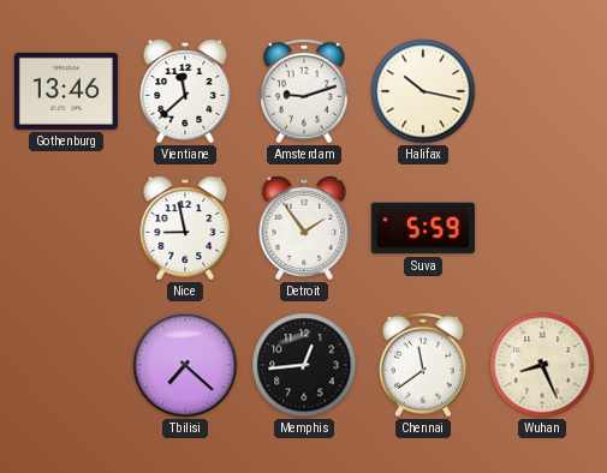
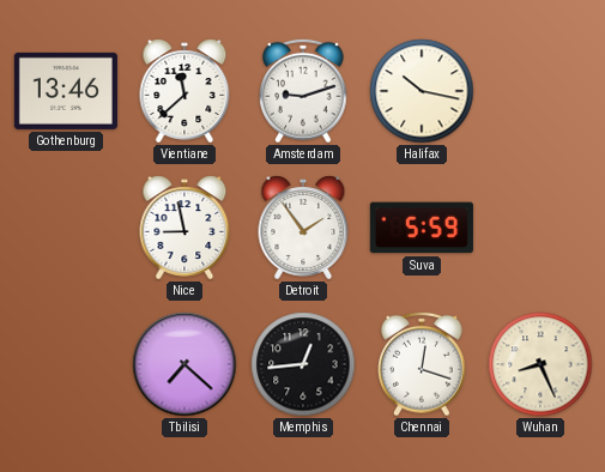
Chennai: 11:39 -> 12:18
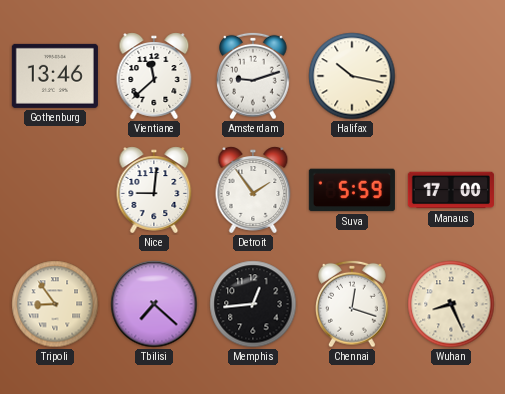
Nice: 8:58 -> 9:01
Manaus: none -> 17:00
Tripoli: none -> 8:54
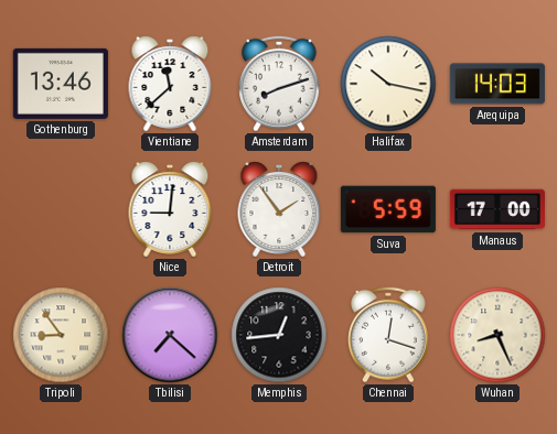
Amsterdam: 9:12 -> 8:12
Arequipa: none -> 14:03
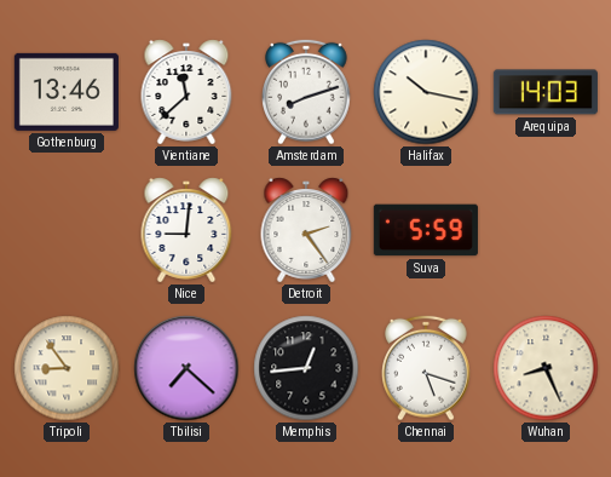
Detroit: 1:54 -> 2:24
Manaus: 17:00 -> none
Chennai: 12:18 -> 5:18
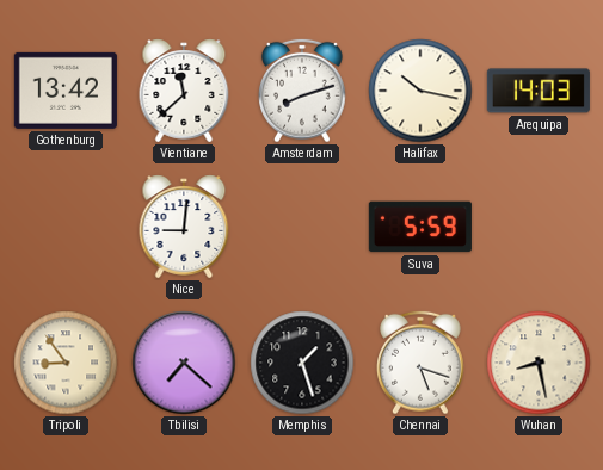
Gothenburg: 13:46 -> 13:42
Detroit: 2:24 -> none
Memphis: 12:44 -> 1:27
Wuhan: 8:26 -> 8:28
